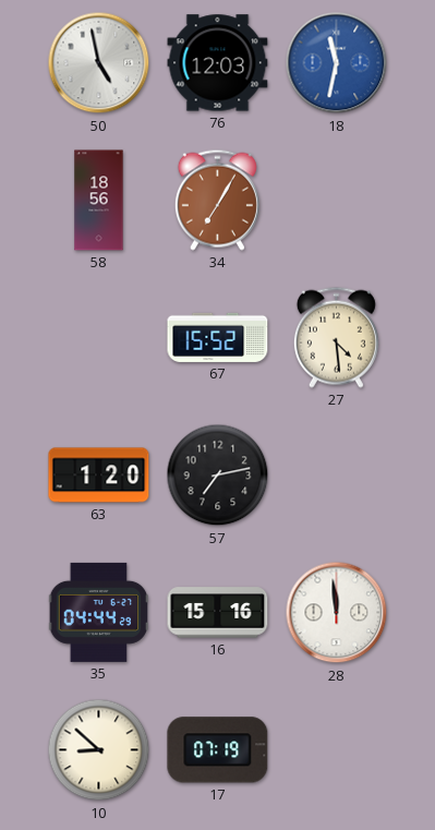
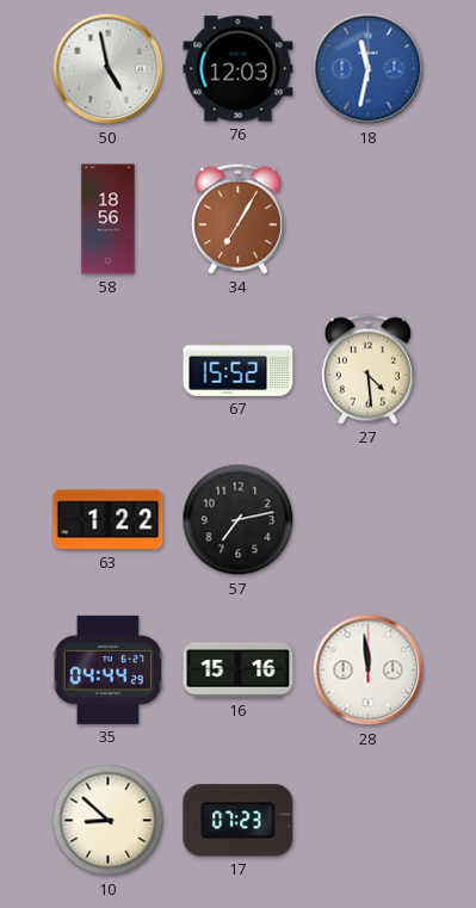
63: 1:20 -> 1:22
17: 07:19 -> 07:23
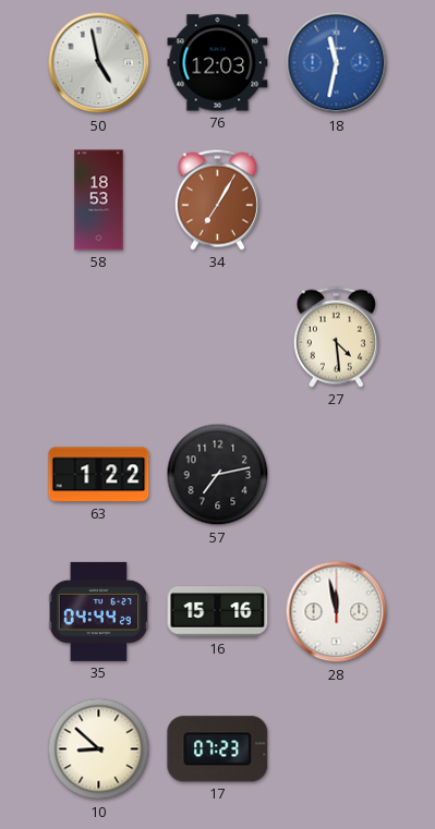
58: 18:56 -> 18:53
67: 15:52 -> none
28: 11:59 -> 11:58
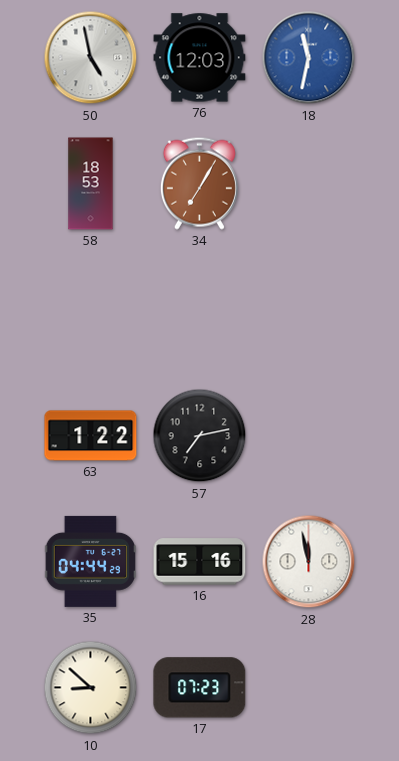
27: 4:29 -> none
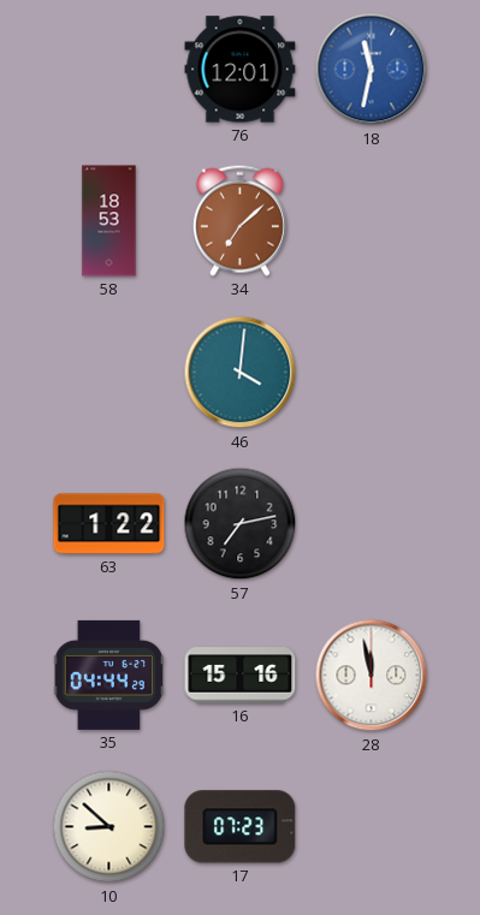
50: 4:58 -> none
76: 12:03 -> 12:01
34: 7:05 -> 7:08
46: none -> 4:01
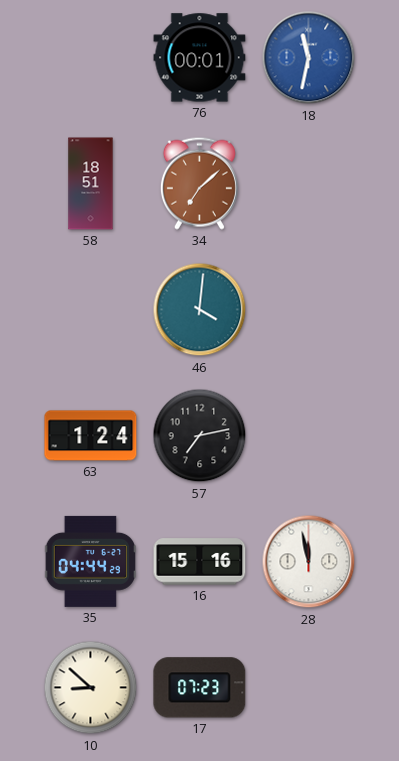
76: 12:01 -> 00:01
58: 18:53 -> 18:51
63: 1:22 -> 1:24
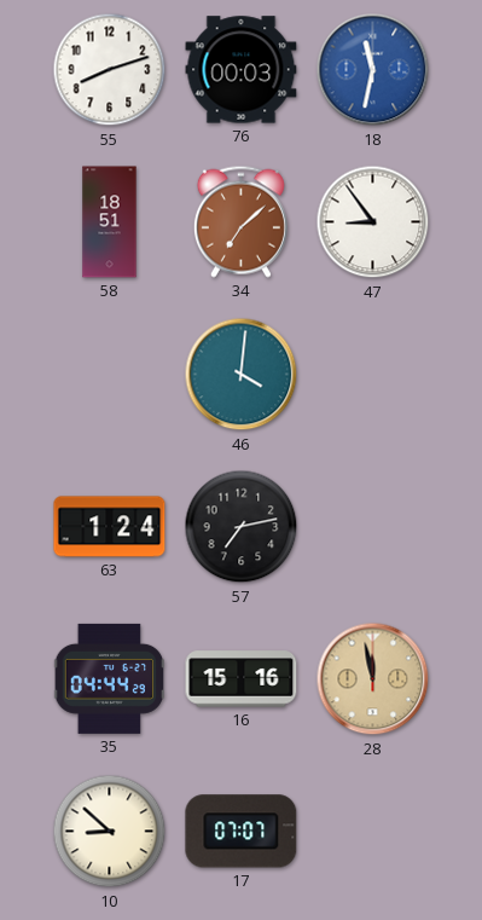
55: none -> 8:12
76: 00:01 -> 00:03
47: none -> 8:54
28 dial: white -> champagne
17: 07:23 -> 07:07
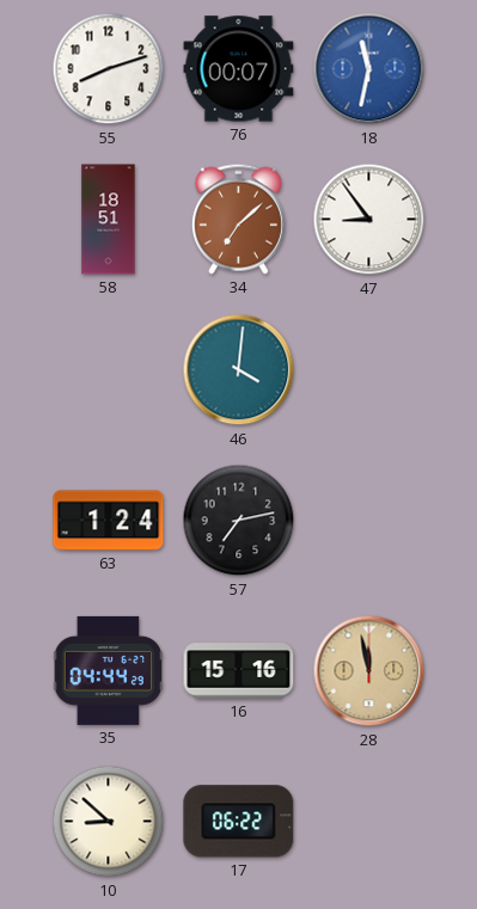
76: 00:03 -> 00:07
17: 07:07 -> 06:22
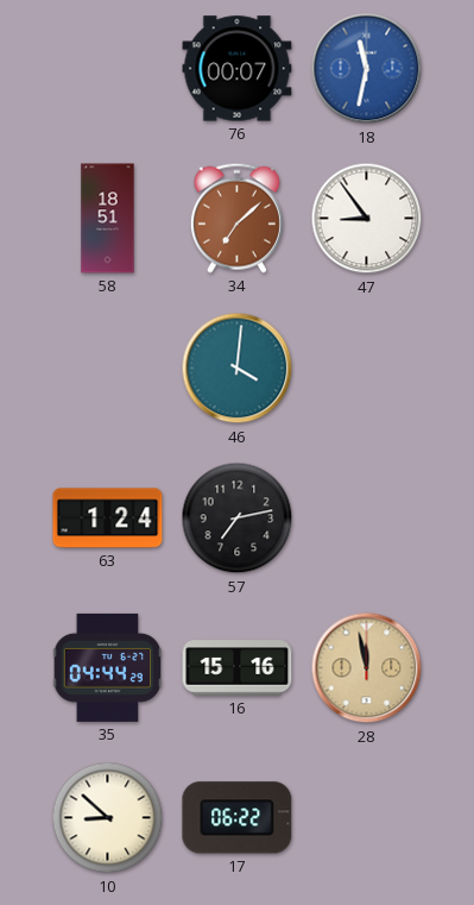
55: 8:12 -> none
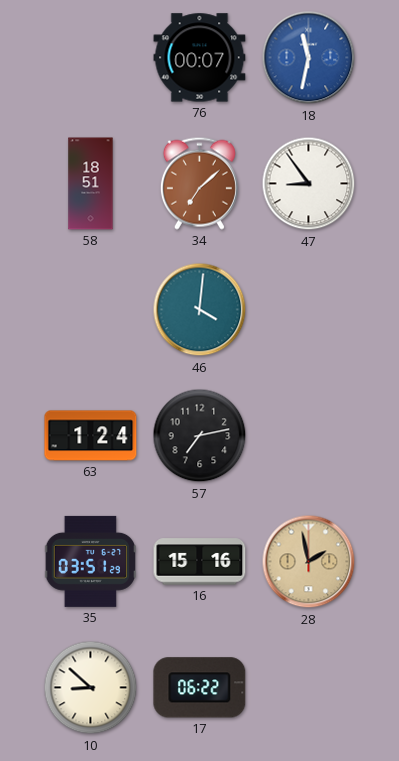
35: 04:44 -> 03:51
28: 11:58 -> 1:58
